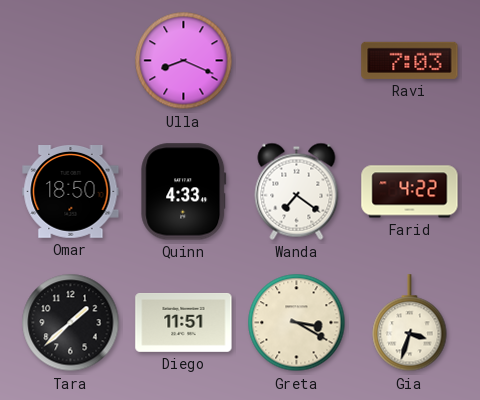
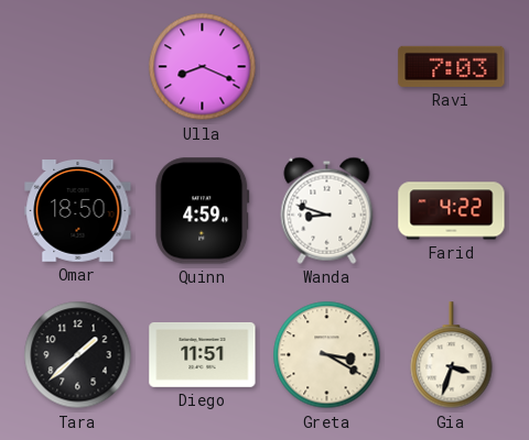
Quinn: 4:33 -> 4:59
Wanda: 7:21 -> 8:48
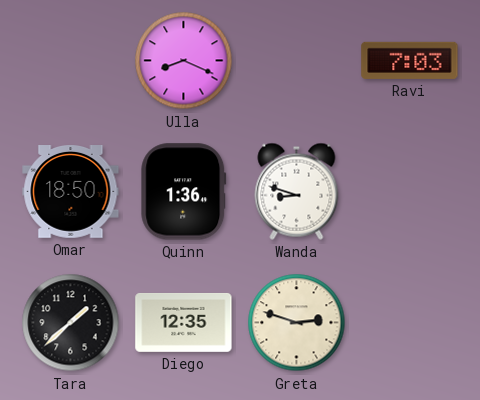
Quinn: 4:59 -> 1:36
Farid: 4:22 -> none
Diego: 11:51 -> 12:35
Greta: 3:20 -> 2:48
Gia: 3:33 -> none
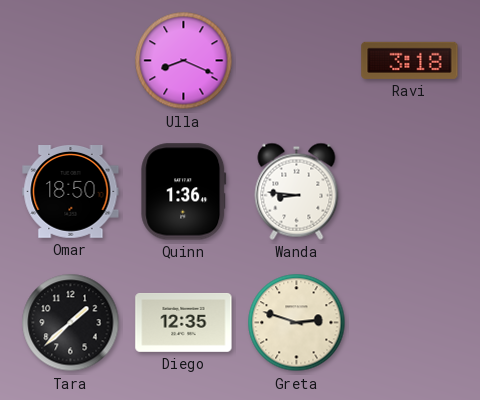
Ravi: 7:03 -> 3:18
Wanda: 8:48 -> 8:46
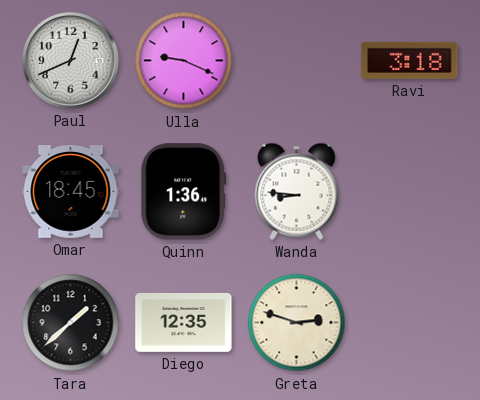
Paul: none -> 12:41
Ulla: 8:19 -> 9:19
Omar: 18:50 -> 18:45
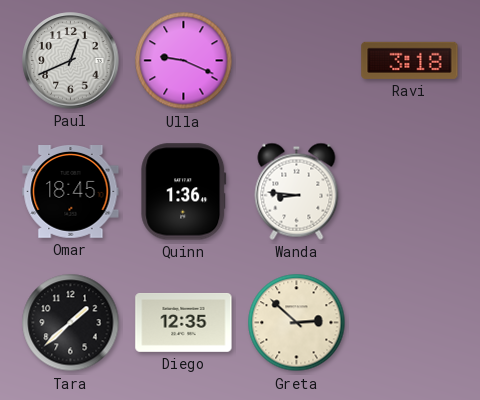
Greta: 2:48 -> 2:52
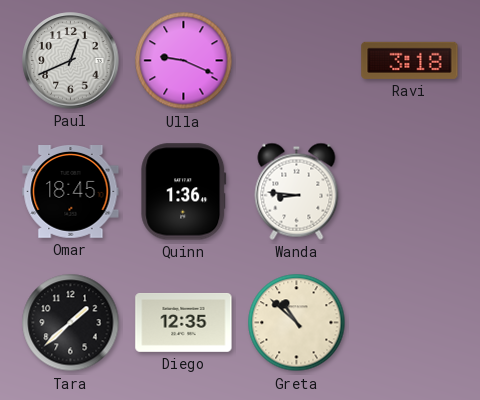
Greta: 2:52 -> 10:52
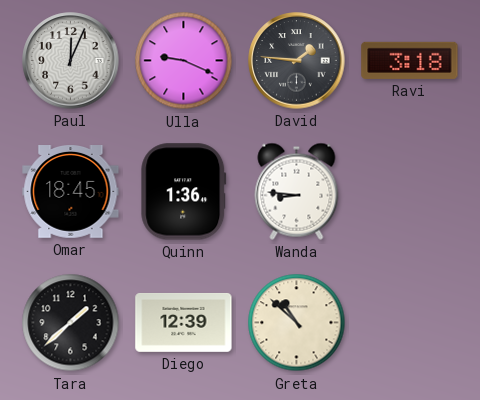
Paul: 12:41 -> 12:04
David: none -> 1:46
Diego: 12:35 -> 12:39
